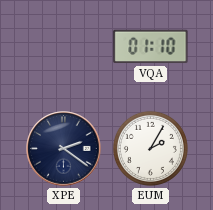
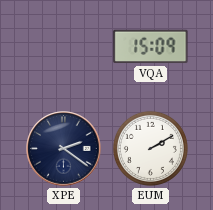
VQA: 01:10 -> 15:09
EUM: 2:05 -> 2:10
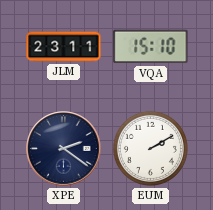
JLM: none -> 23:11
VQA: 15:09 -> 15:10
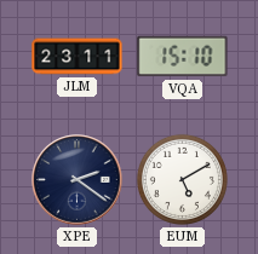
EUM: 2:10 -> 5:10
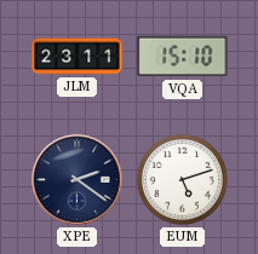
EUM: 5:10 -> 5:12
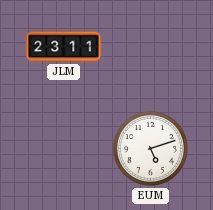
VQA: 15:10 -> none
XPE: 2:21 -> none
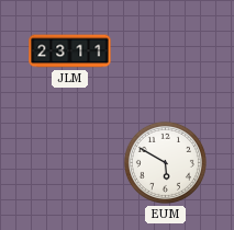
EUM: 5:12 -> 5:50
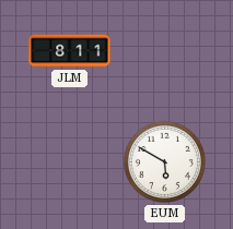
JLM: 23:11 -> 8:11
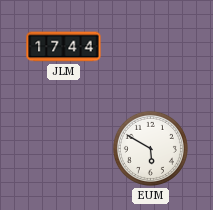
JLM: 8:11 -> 17:44
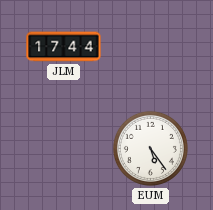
EUM: 5:50 -> 5:24
